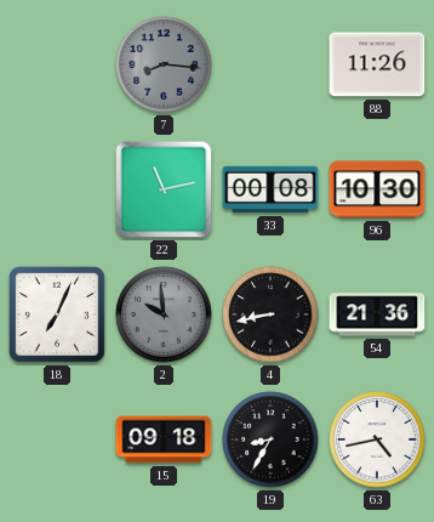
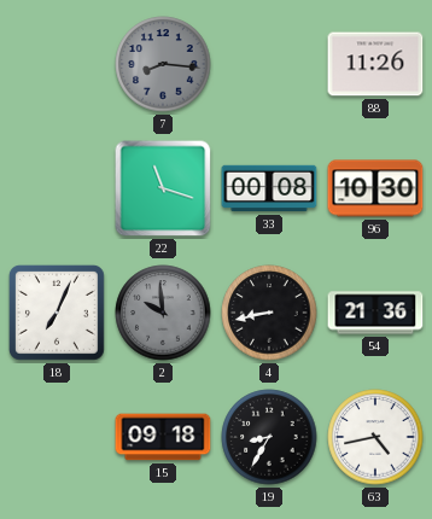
22: 11:13 -> 11:18
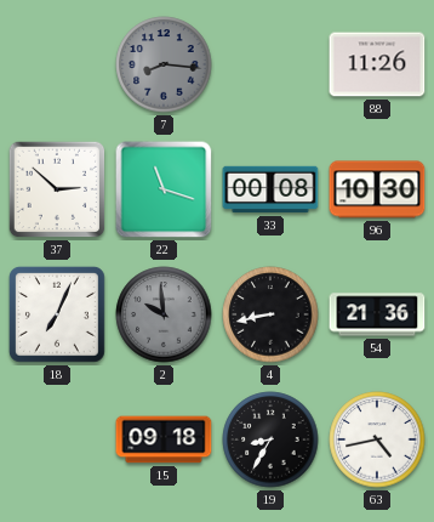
37: none -> 2:52
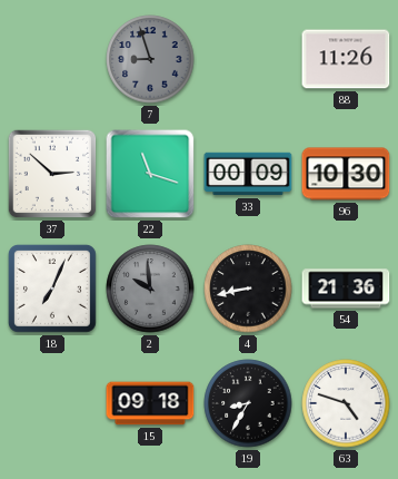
7: 8:16 -> 8:57
33: 00:08 -> 00:09
63: 4:43 -> 4:48
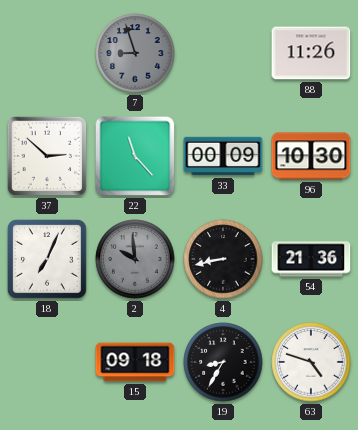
22: 11:18 -> 11:23
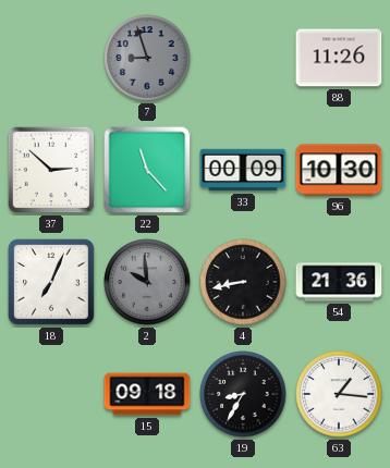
63: 4:48 -> 1:16
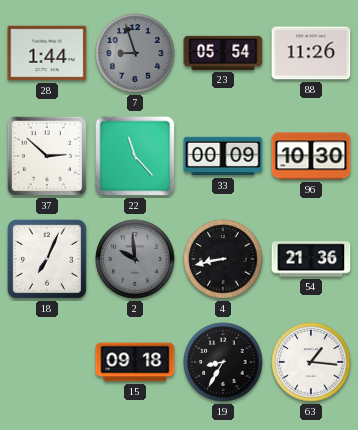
28: none -> 1:44
23: none -> 05:54
